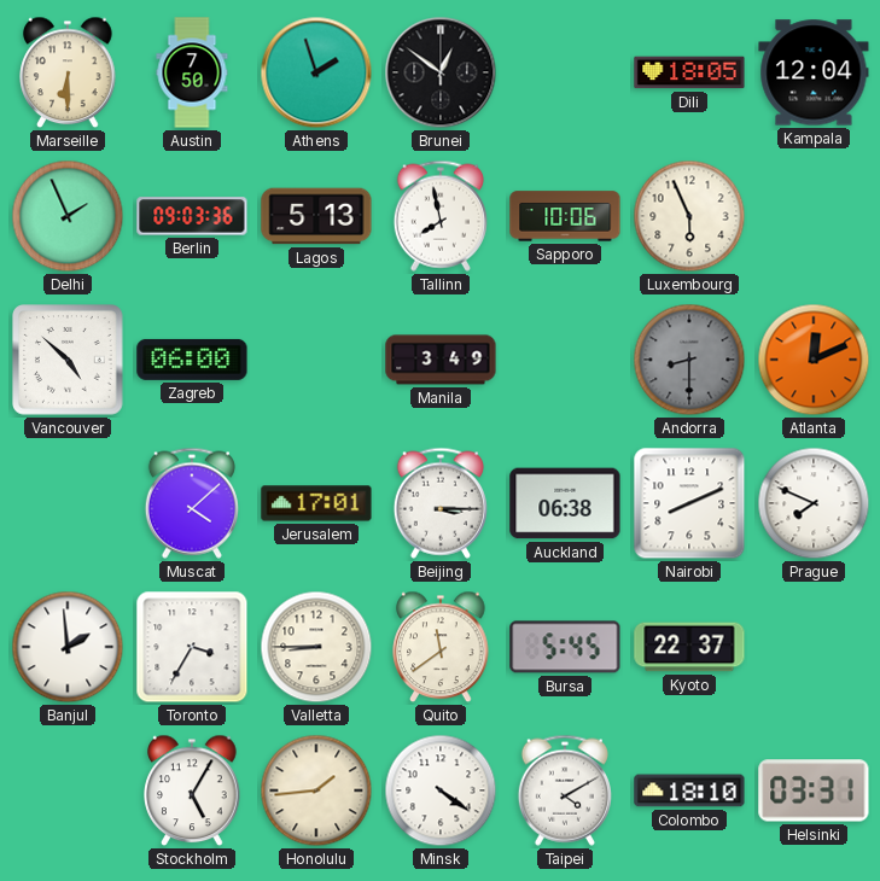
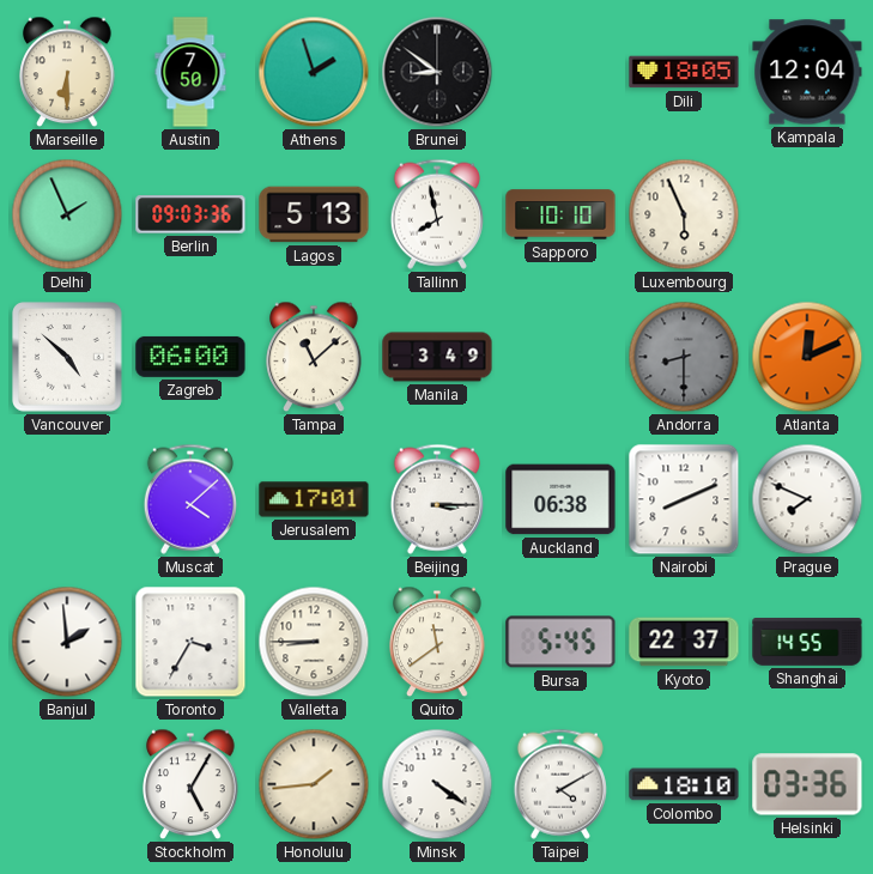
Brunei: 12:51 -> 8:51
Sapporo: 10:06 -> 10:10
Tampa: none -> 11:08
Shanghai: none -> 14:55
Helsinki: 03:31 -> 03:36
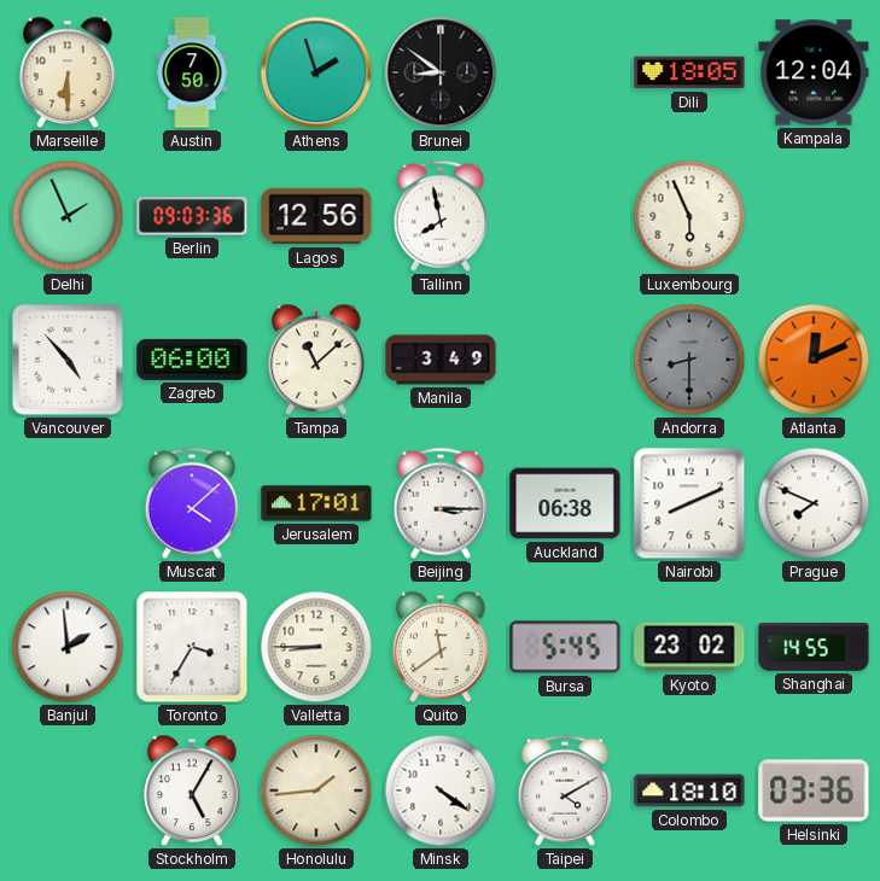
Lagos: 5:13 -> 12:56
Sapporo: 10:10 -> none
Vancouver: 4:52 -> 4:53
Kyoto: 22:37 -> 23:02
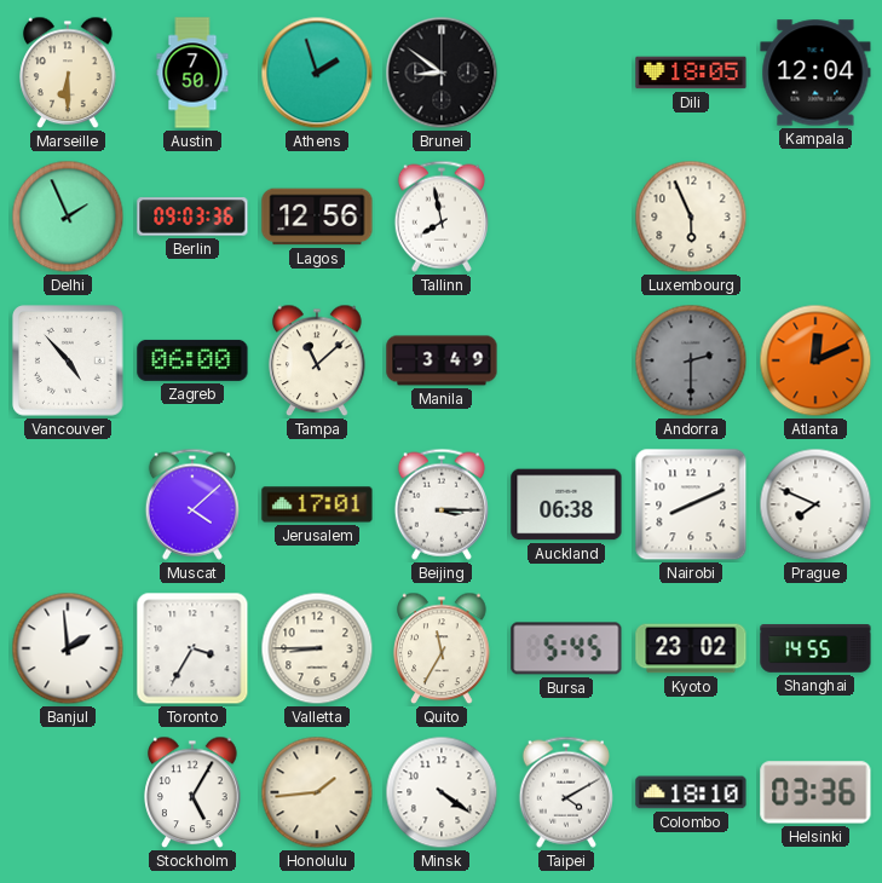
Andorra: 8:30 -> 2:30
Quito: 11:39 -> 11:35
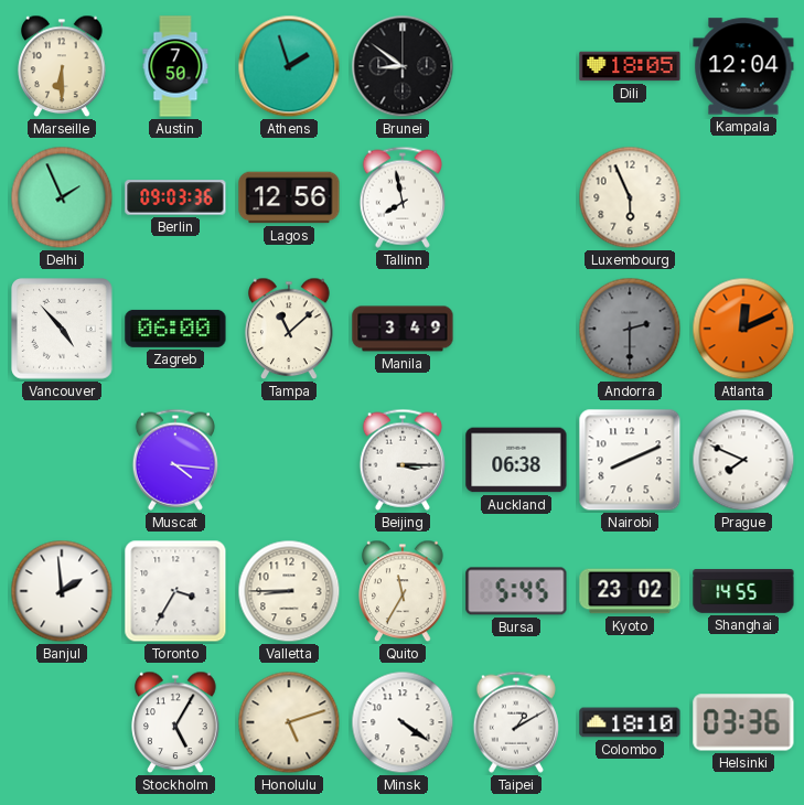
Muscat: 4:08 -> 4:16
Jerusalem: 17:01 -> none
Honolulu: 1:44 -> 5:12
Taipei: 4:10 -> 1:10
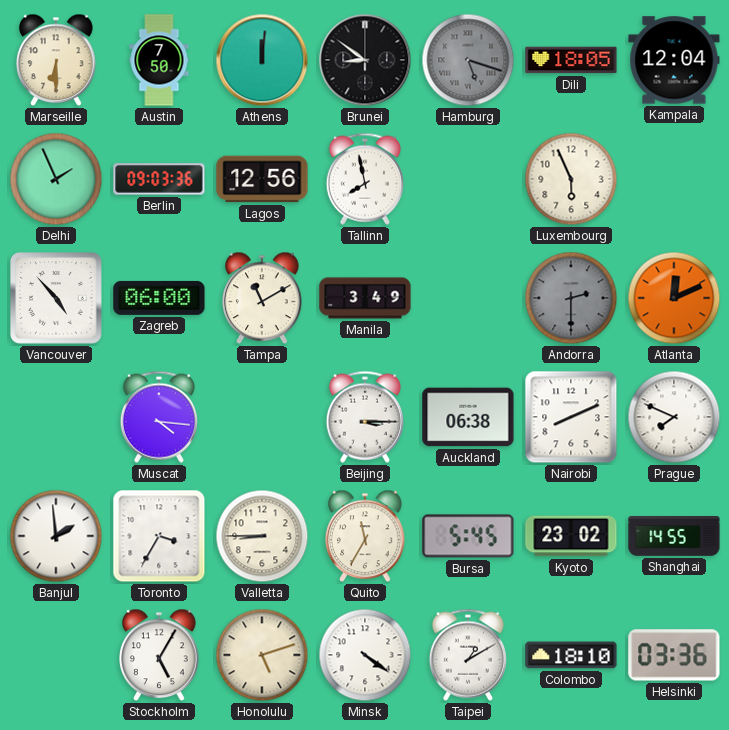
Athens: 1:57 -> 12:01
Hamburg: none -> 5:18
Tampa: 11:08 -> 11:10
